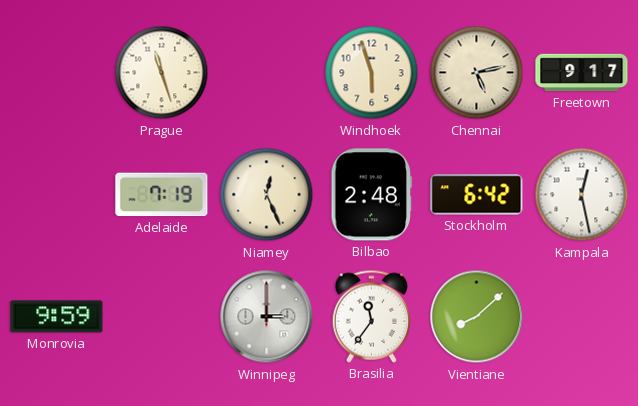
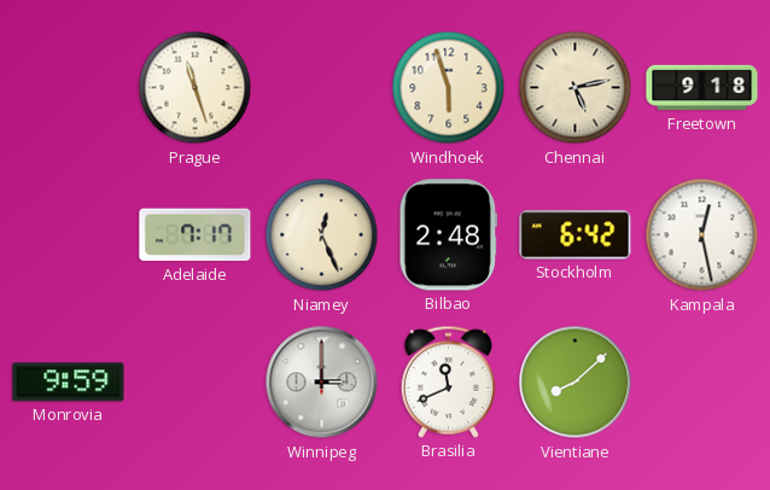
Freetown: 9:17 -> 9:18
Adelaide: 7:19 -> 7:17
Brasilia: 11:36 -> 11:41
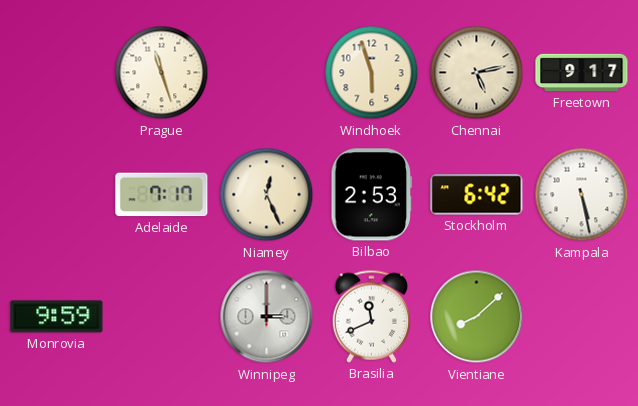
Freetown: 9:18 -> 9:17
Bilbao: 2:48 -> 2:53
Kampala: 12:28 -> 5:28
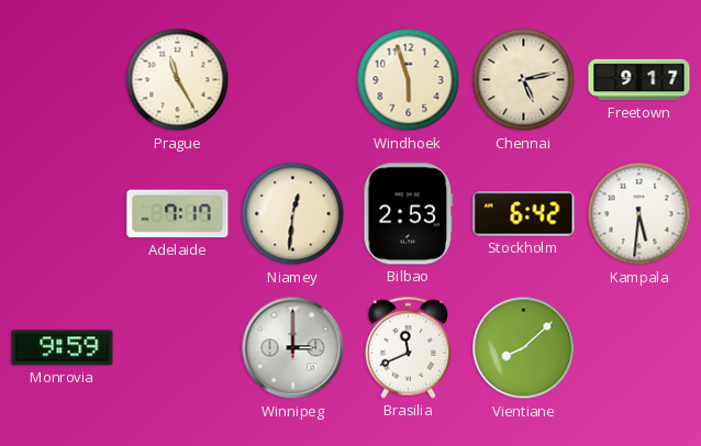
Prague: 11:27 -> 11:25
Niamey: 12:26 -> 12:31
Kampala: 5:28 -> 5:31
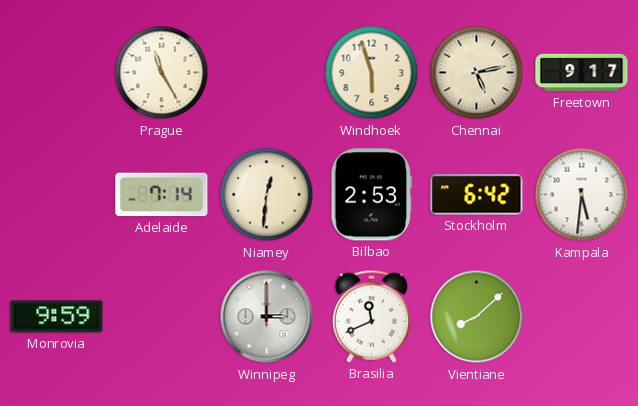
Adelaide: 7:17 -> 7:14
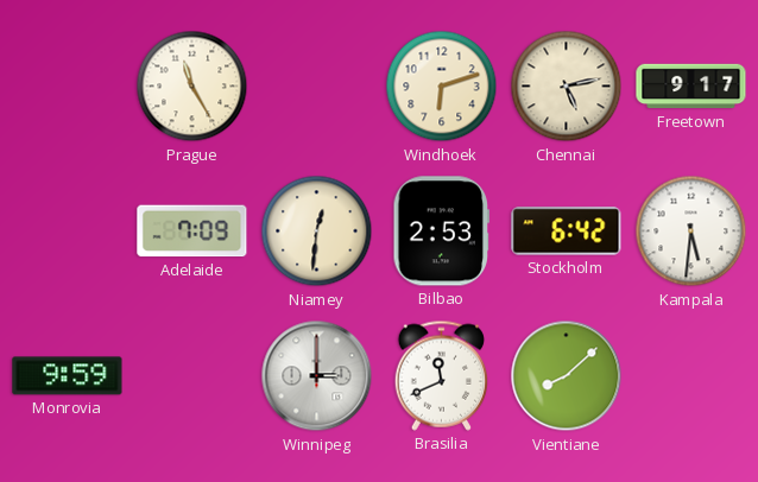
Windhoek: 5:57 -> 6:12
Adelaide: 7:14 -> 7:09
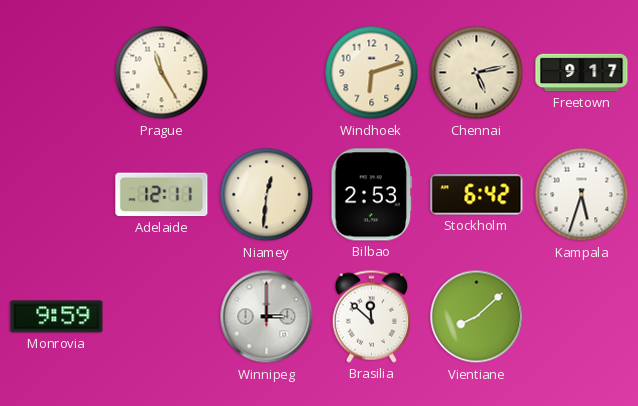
Adelaide: 7:09 -> 12:11
Kampala: 5:31 -> 5:33
Brasilia: 11:41 -> 11:52
